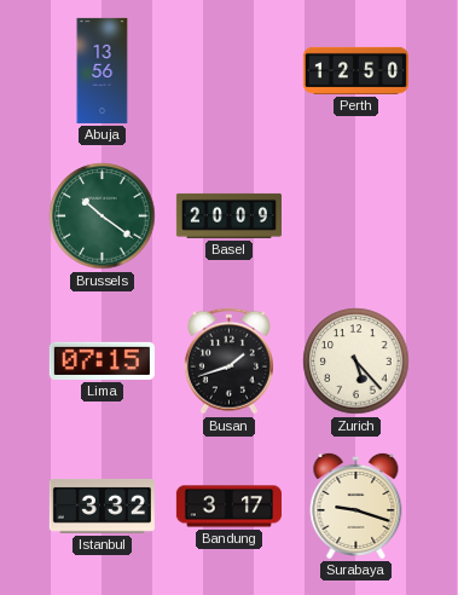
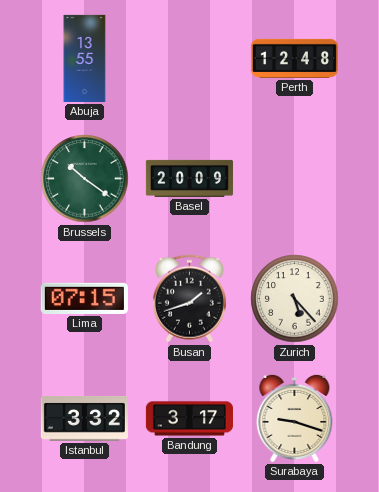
Abuja: 13:56 -> 13:55
Perth: 12:50 -> 12:48
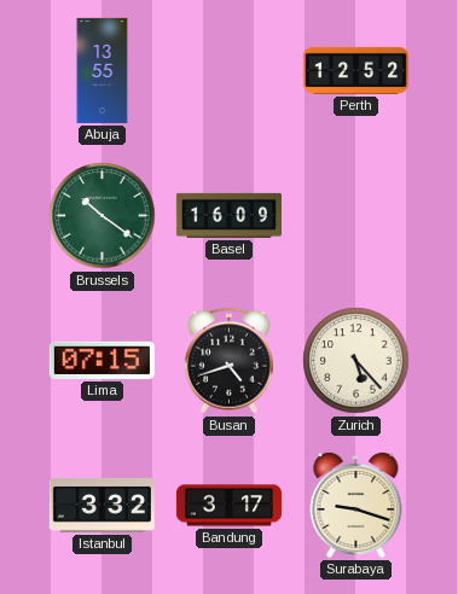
Perth: 12:48 -> 12:52
Basel: 20:09 -> 16:09
Busan: 1:42 -> 4:42
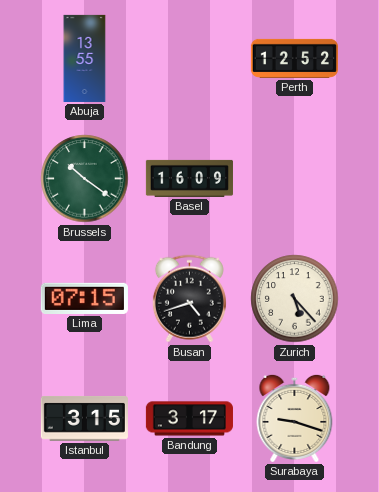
Istanbul: 3:32 -> 3:15
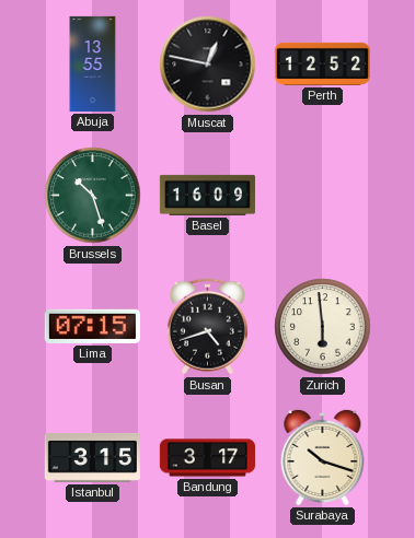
Muscat: none -> 12:47
Brussels: 10:21 -> 10:27
Zurich: 5:23 -> 5:59
Surabaya: 9:18 -> 10:18
